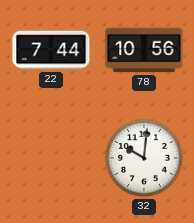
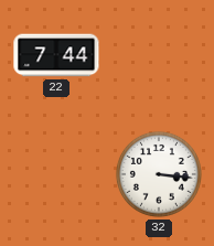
78: 10:56 -> none
32: 10:01 -> 3:16
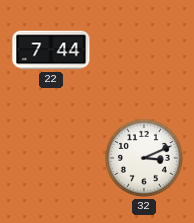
32: 3:16 -> 3:11
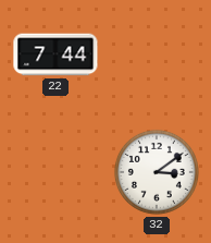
32: 3:11 -> 3:09
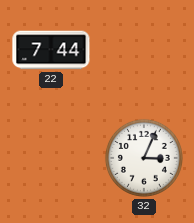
32: 3:09 -> 3:04
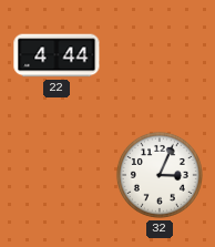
22: 7:44 -> 4:44
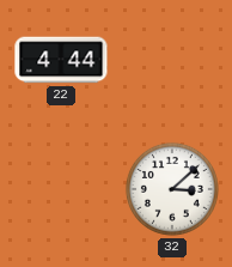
32: 3:04 -> 3:08
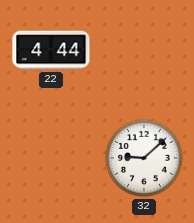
32: 3:08 -> 9:08
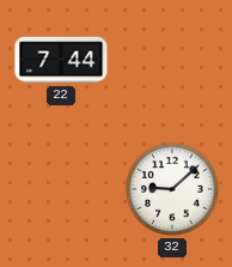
22: 4:44 -> 7:44
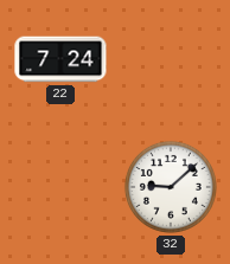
22: 7:44 -> 7:24
